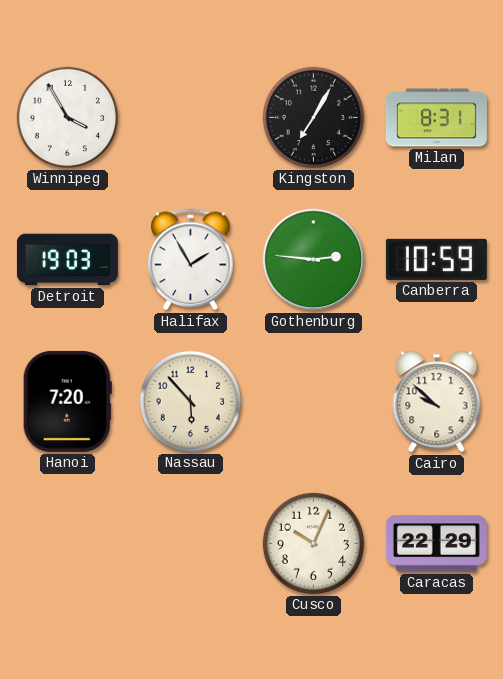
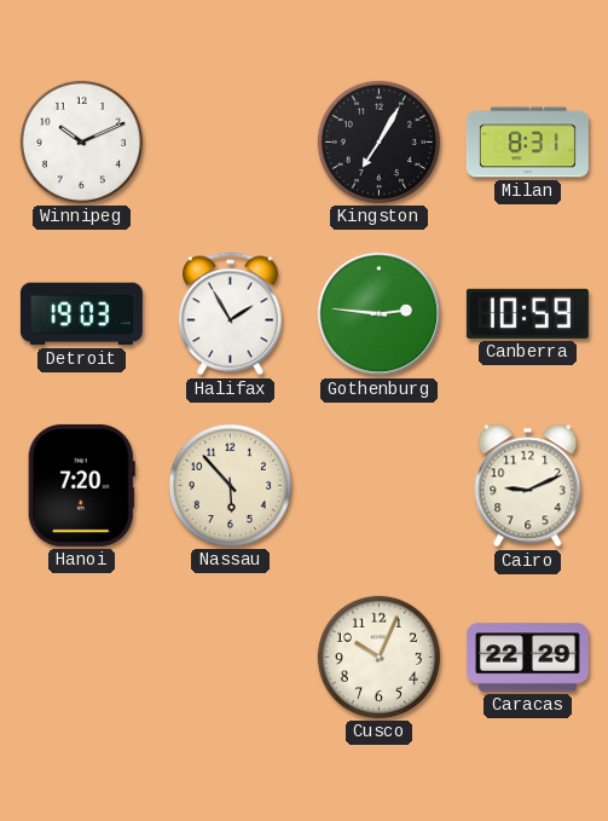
Winnipeg: 3:55 -> 10:11
Cairo: 9:52 -> 9:11
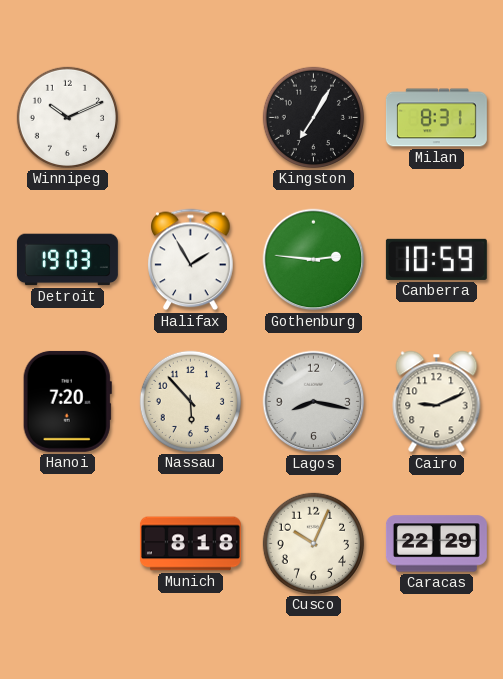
Lagos: none -> 8:17
Munich: none -> 8:18
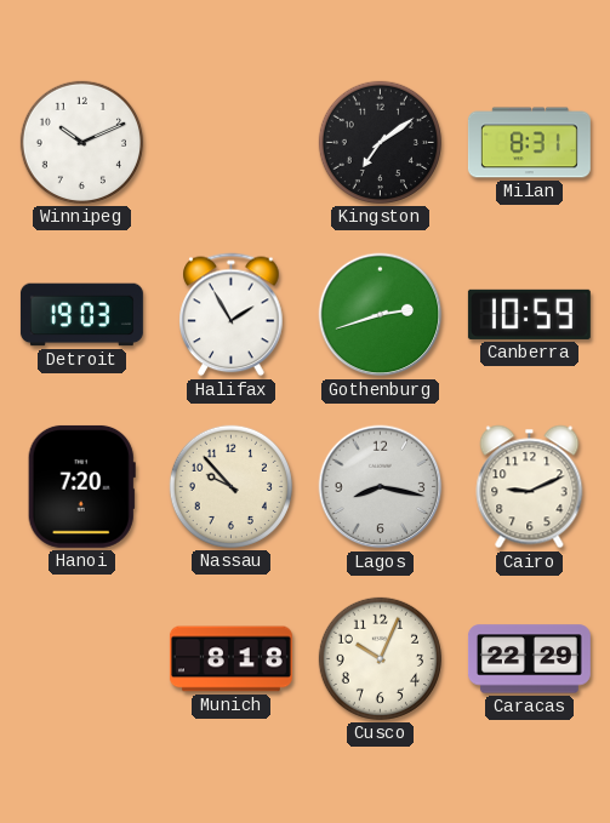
Kingston: 7:05 -> 7:09
Gothenburg: 2:46 -> 2:42
Nassau: 5:53 -> 9:53
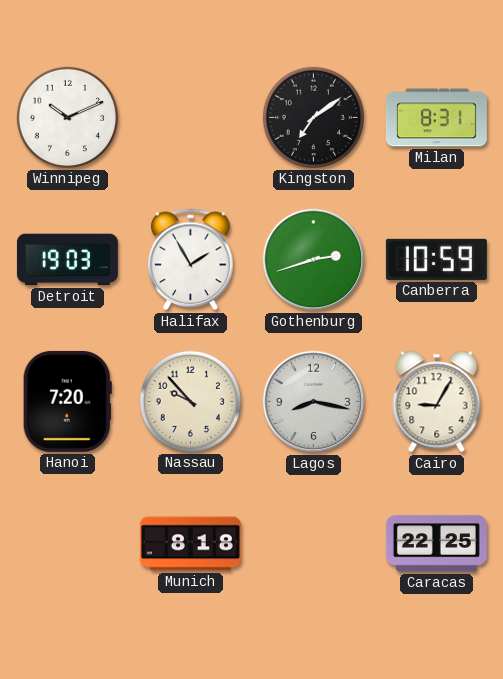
Cairo: 9:11 -> 9:05
Cusco: 10:04 -> none
Caracas: 22:29 -> 22:25
